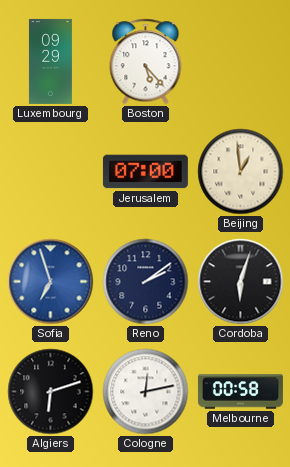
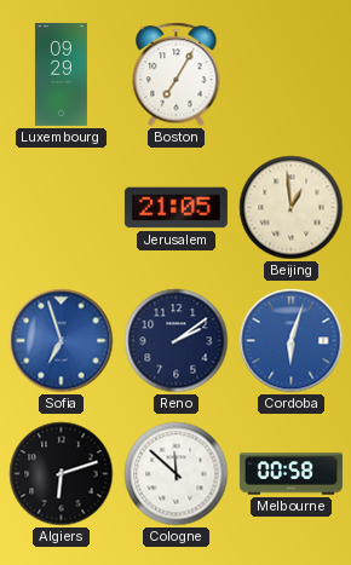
Boston: 5:23 -> 7:05
Jerusalem: 07:00 -> 21:05
Cordoba dial: black -> blue
Cologne: 12:13 -> 11:52
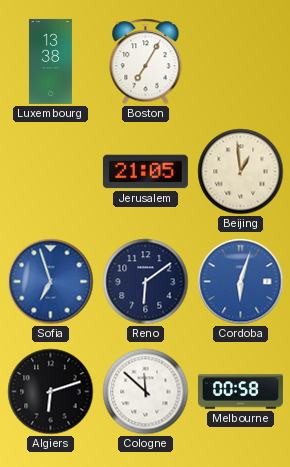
Luxembourg: 09:29 -> 13:38
Reno: 2:09 -> 6:09
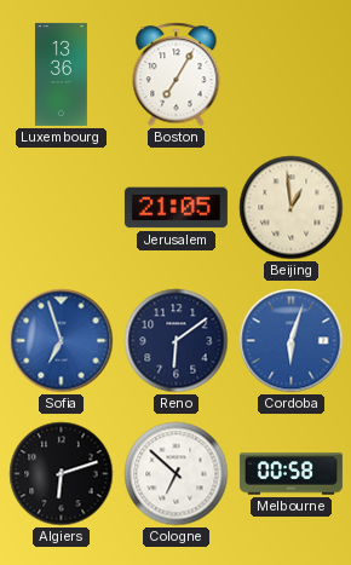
Luxembourg: 13:38 -> 13:36
Cologne: 11:52 -> 6:52
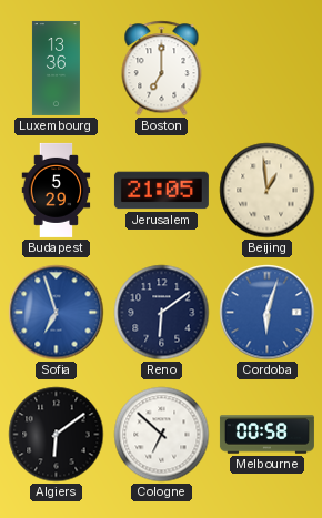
Boston: 7:05 -> 7:00
Budapest: none -> 5:29
Algiers: 6:12 -> 6:09
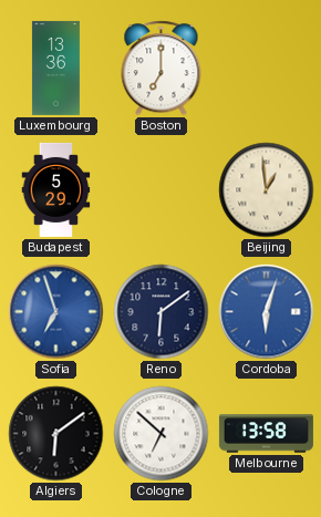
Jerusalem: 21:05 -> none
Melbourne: 00:58 -> 13:58
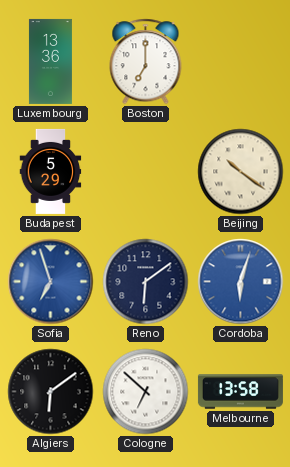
Beijing: 12:59 -> 10:21
